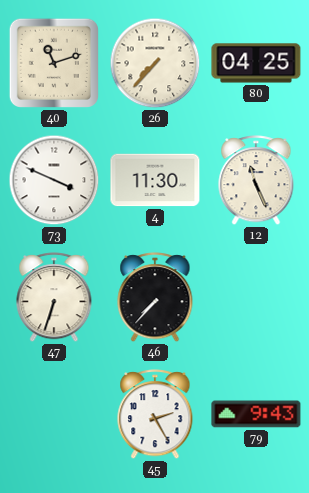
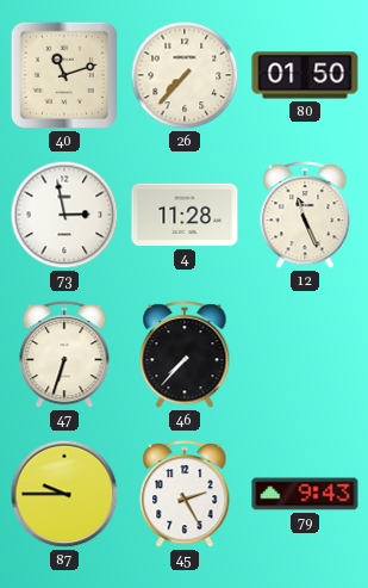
80: 04:25 -> 01:50
73: 3:49 -> 2:58
4: 11:30 -> 11:28
87: none -> 9:45
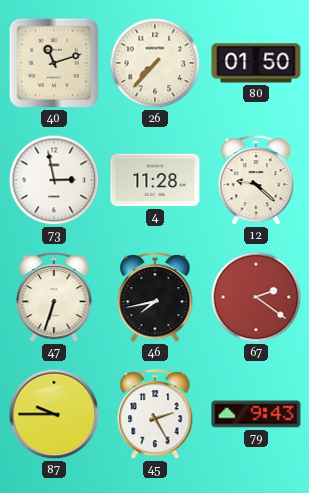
12: 11:26 -> 9:22
46: 7:37 -> 7:43
67: none -> 2:21
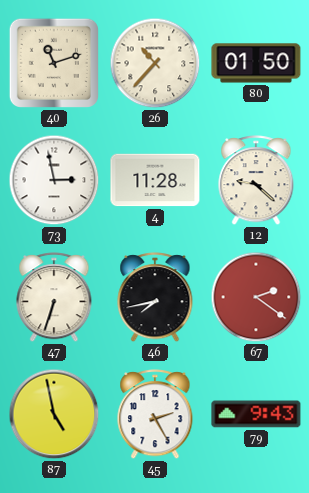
26: 7:37 -> 10:37
87: 9:45 -> 4:58
